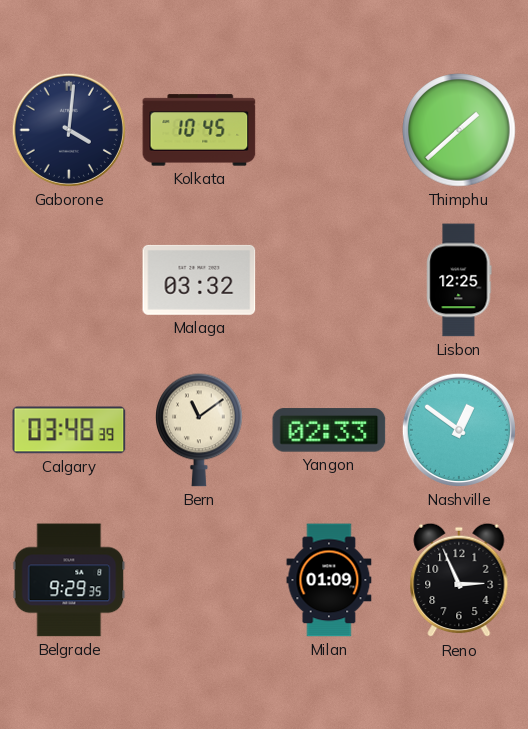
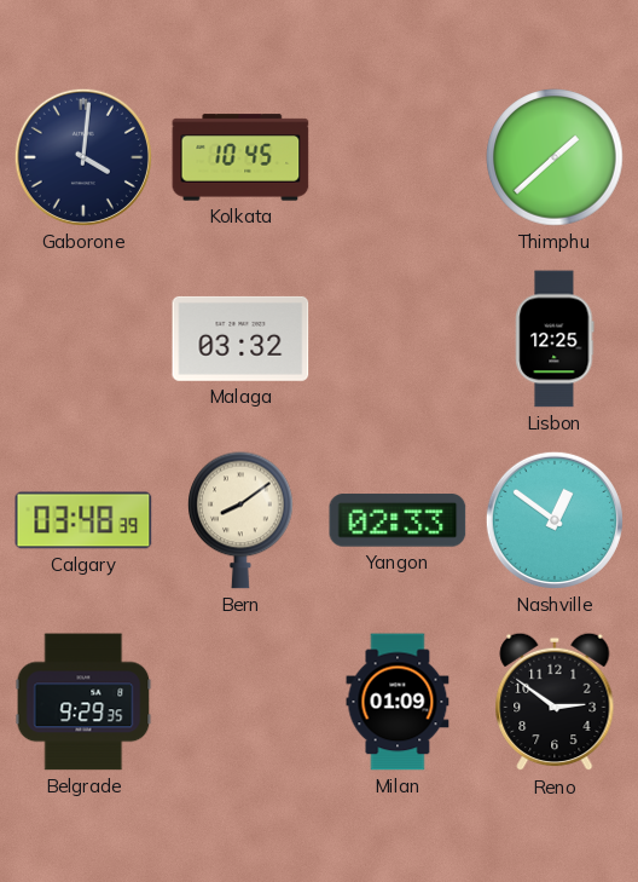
Bern: 11:09 -> 8:09
Reno: 2:56 -> 2:51
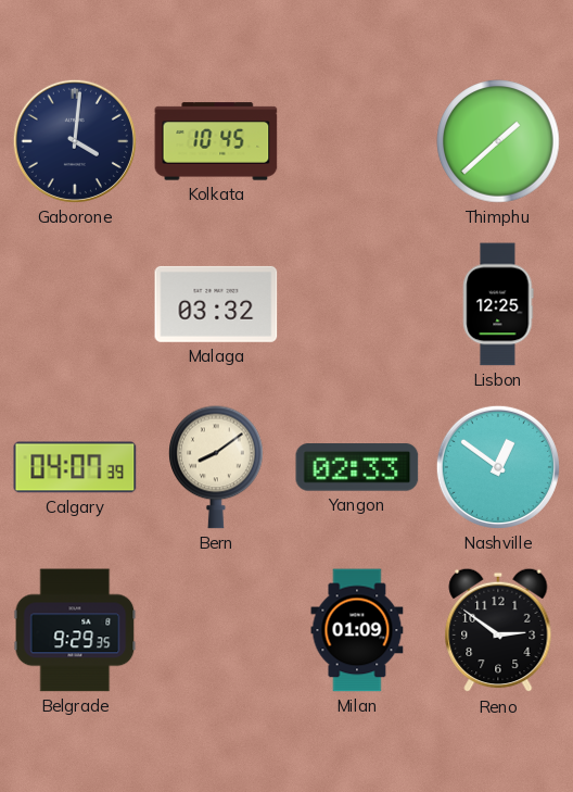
Calgary: 03:48 -> 04:07
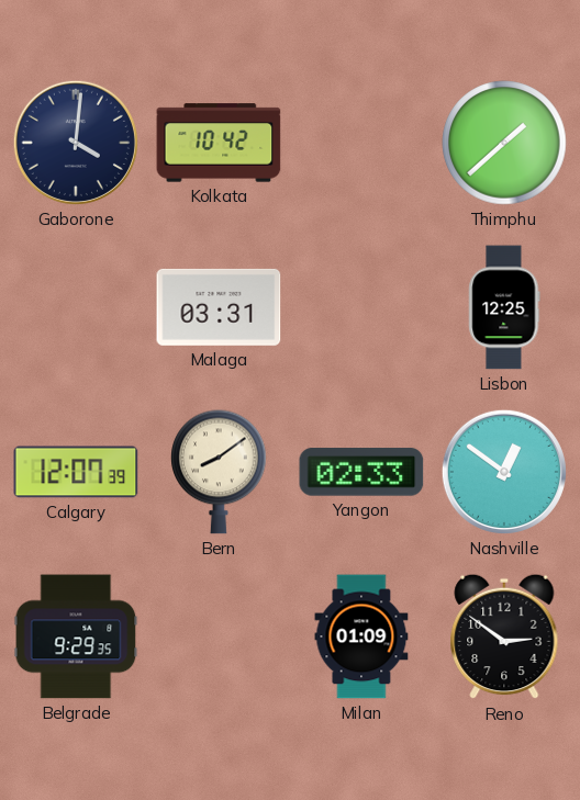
Kolkata: 10:45 -> 10:42
Malaga: 03:32 -> 03:31
Calgary: 04:07 -> 12:07
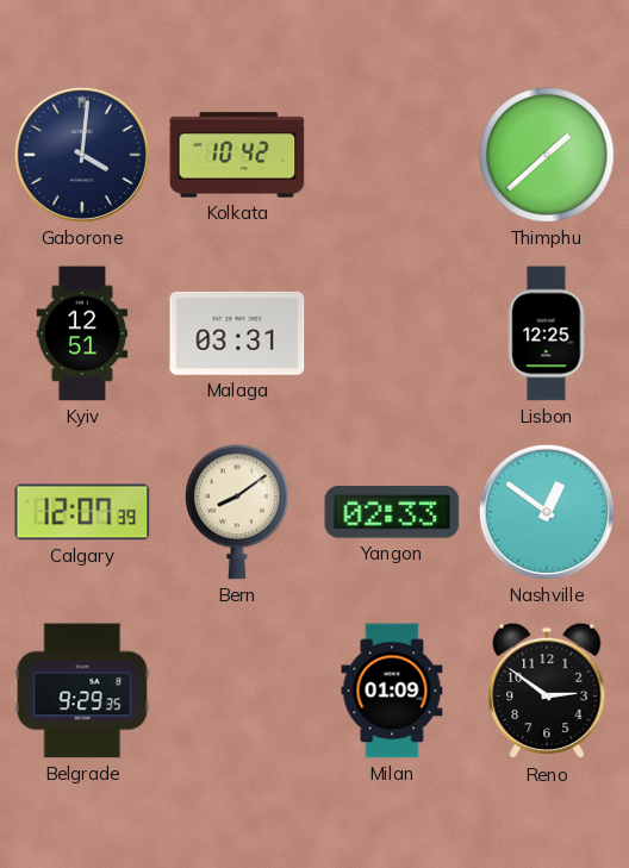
Kyiv: none -> 12:51
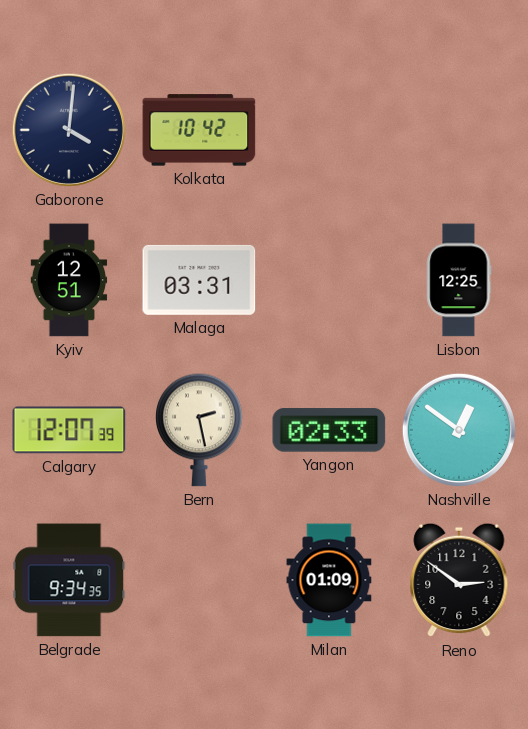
Thimphu: 1:38 -> none
Bern: 8:09 -> 2:28
Belgrade: 9:29 -> 9:34
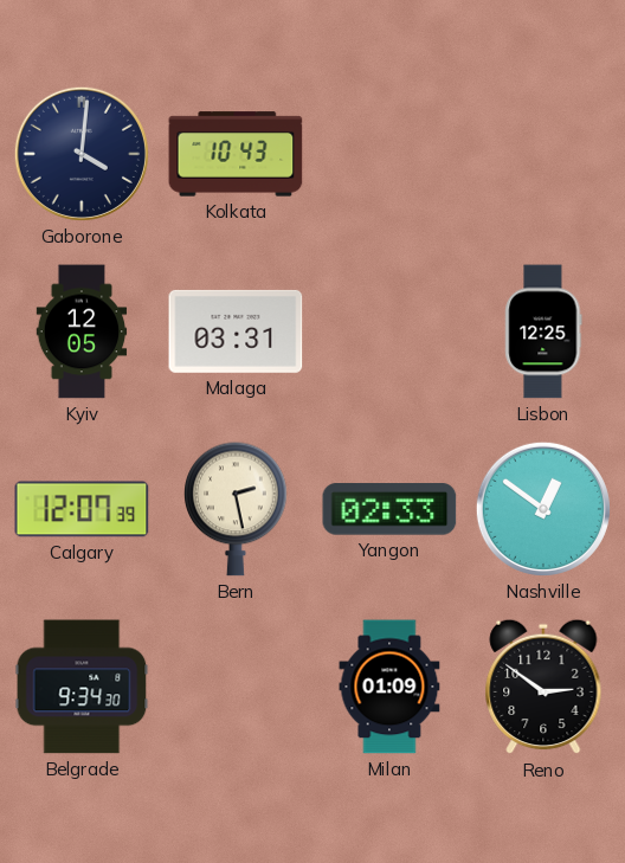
Kolkata: 10:42 -> 10:43
Kyiv: 12:51 -> 12:05
Belgrade: 9:34:35 -> 9:34:30
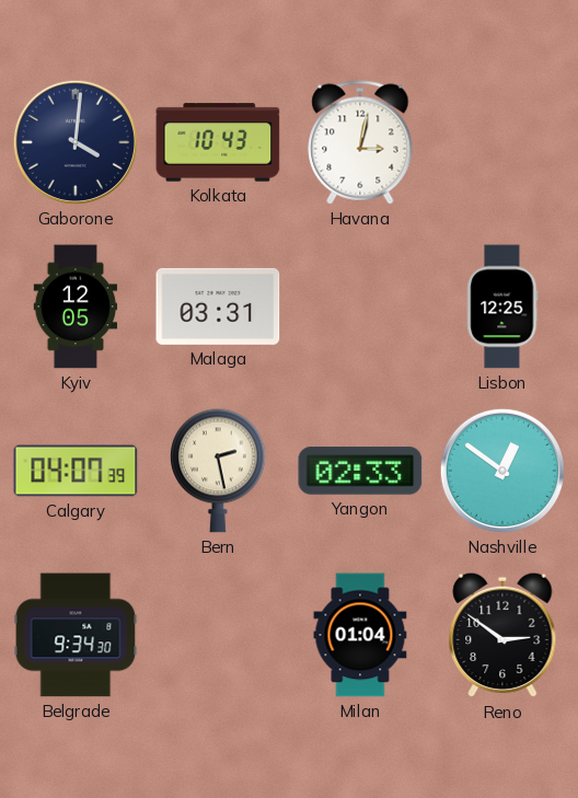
Havana: none -> 3:02
Calgary: 12:07 -> 04:07
Milan: 01:09 -> 01:04
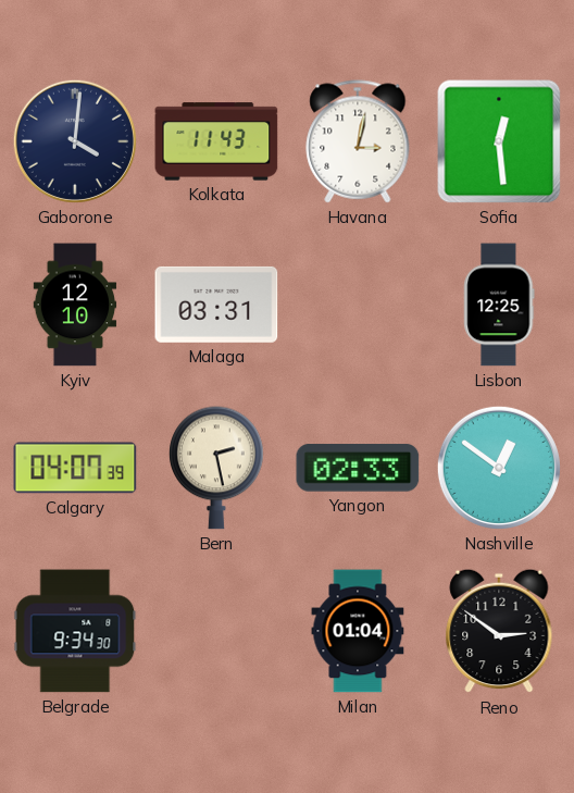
Kolkata: 10:43 -> 11:43
Sofia: none -> 12:29
Kyiv: 12:05 -> 12:10
